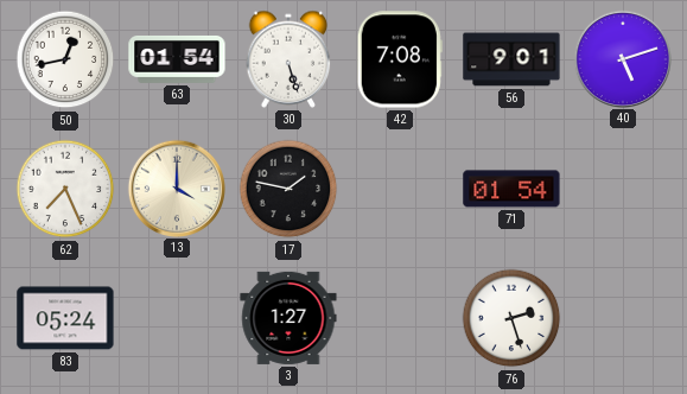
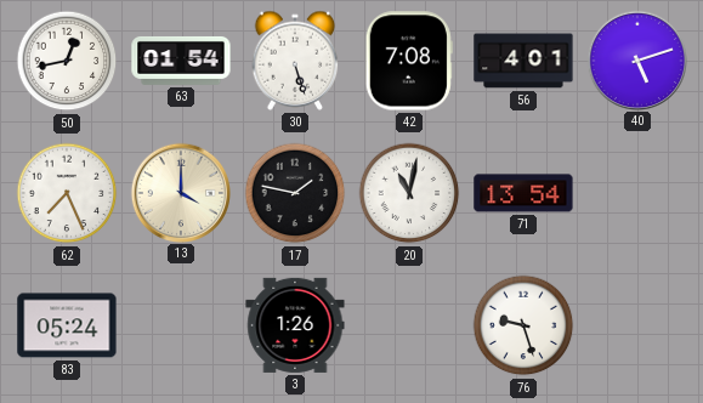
56: 9:01 -> 4:01
20: none -> 11:02
71: 01:54 -> 13:54
3: 1:27 -> 1:26
76: 2:27 -> 9:27
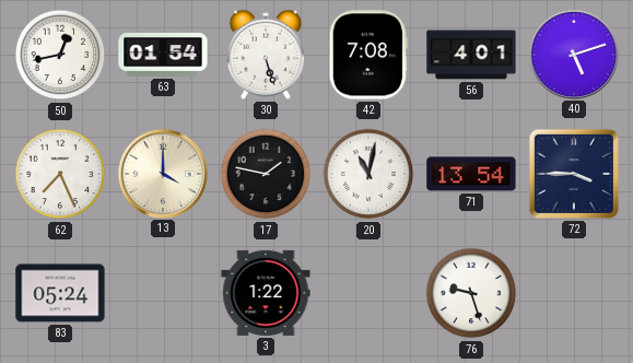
72: none -> 3:45
3: 1:26 -> 1:22
